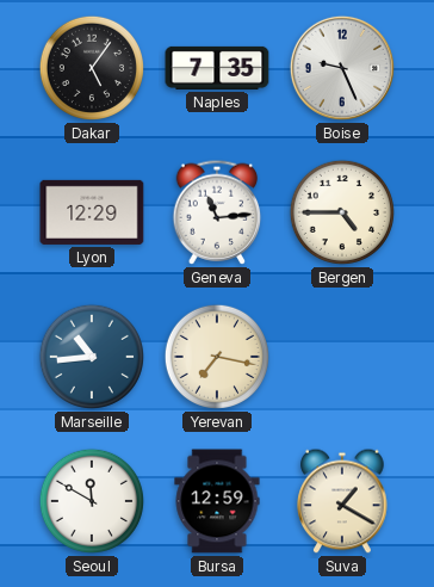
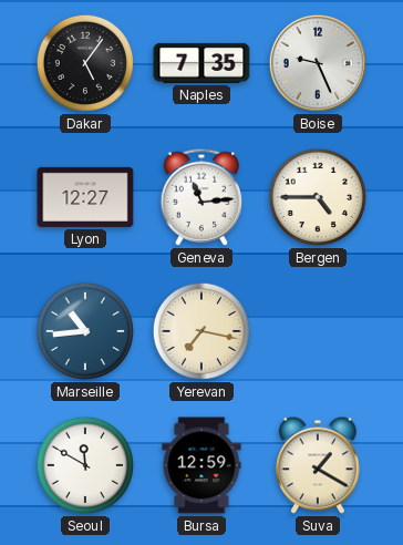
Lyon: 12:29 -> 12:27
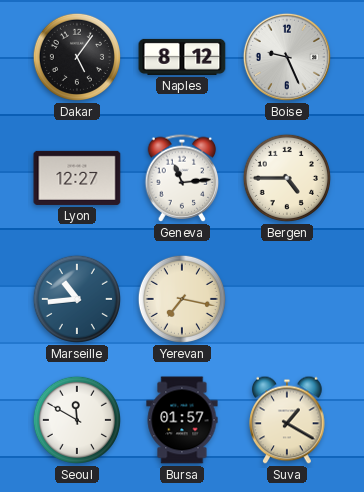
Naples: 7:35 -> 8:12
Bursa: 12:59 -> 01:57
